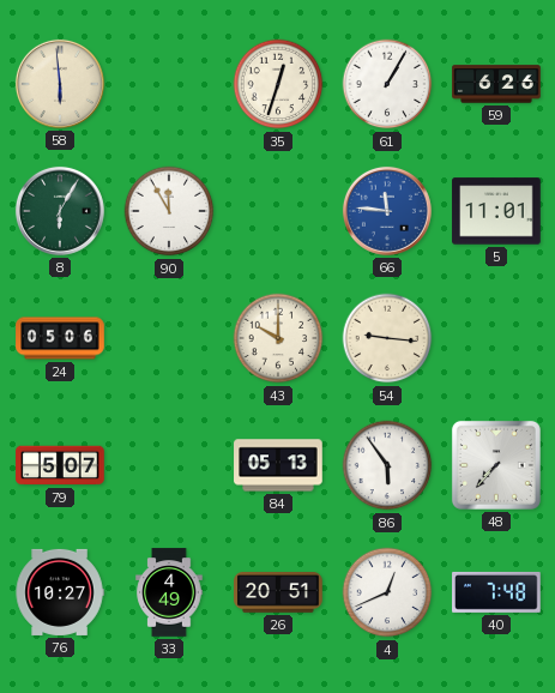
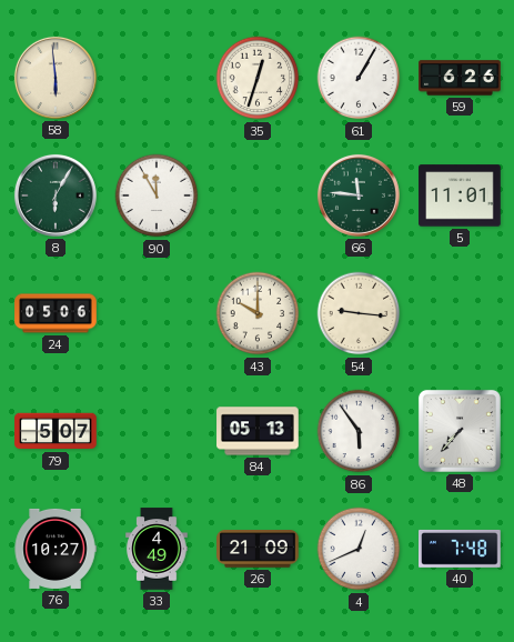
66 dial: blue -> green
26: 20:51 -> 21:09
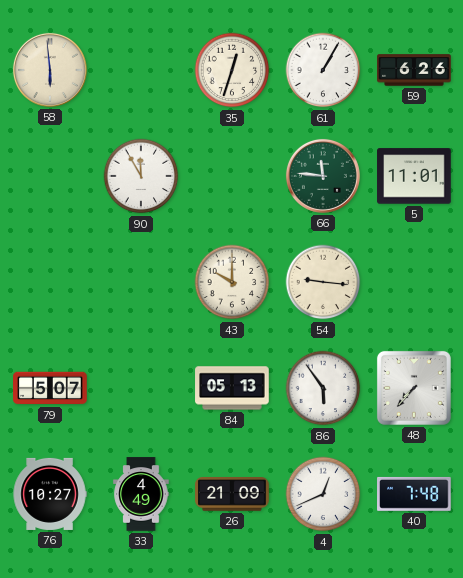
8: 6:05 -> none
24: 05:06 -> none
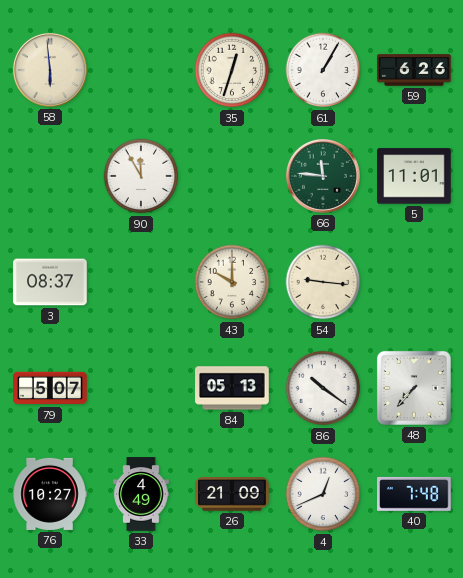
3: none -> 08:37
86: 5:54 -> 10:21
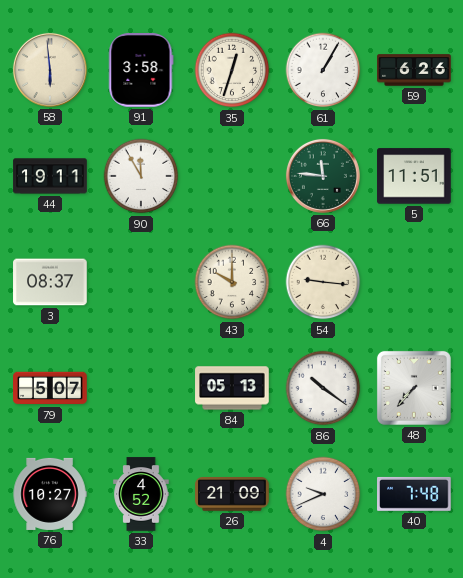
91: none -> 3:58
44: none -> 19:11
5: 11:01 -> 11:51
33: 4:49 -> 4:52
4: 12:41 -> 9:41
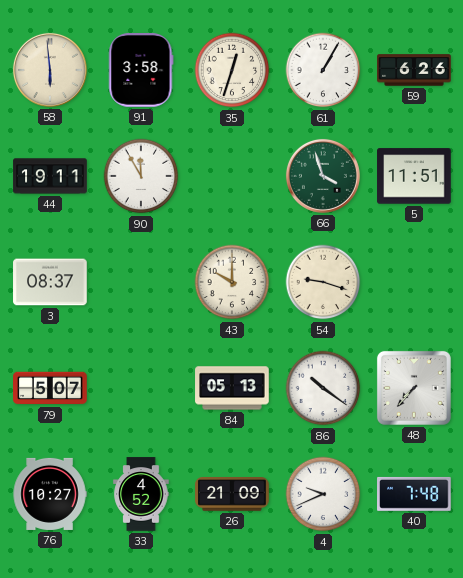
66: 11:46 -> 3:57
54: 9:16 -> 9:18
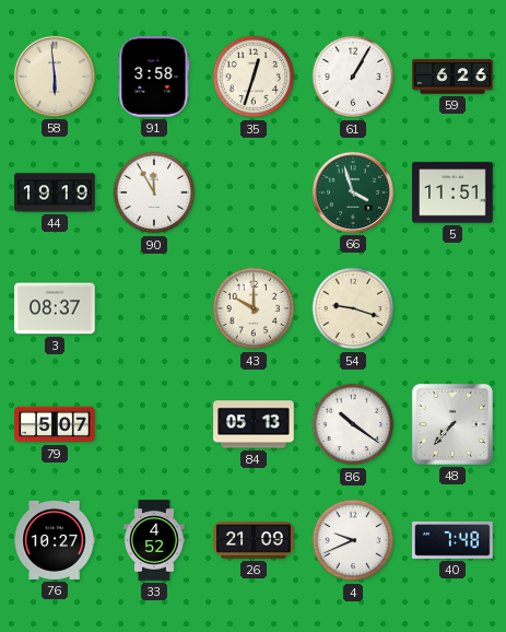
44: 19:11 -> 19:19
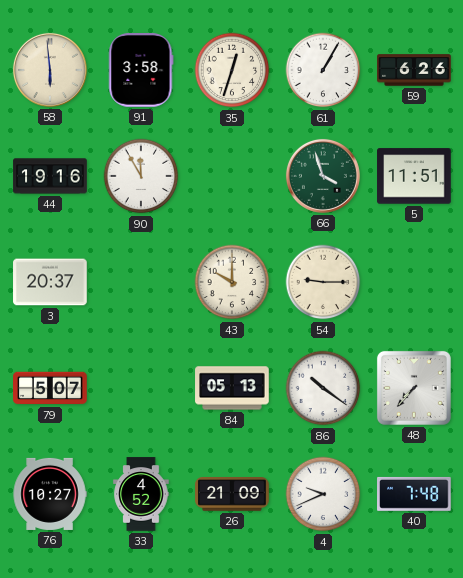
44: 19:19 -> 19:16
3: 08:37 -> 20:37
54: 9:18 -> 9:15
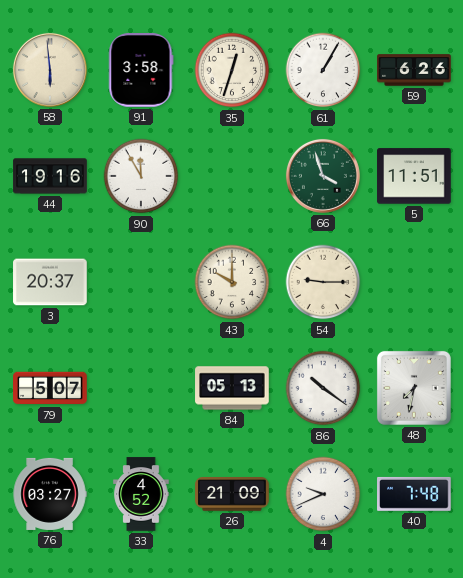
48: 7:37 -> 7:32
76: 10:27 -> 03:27
